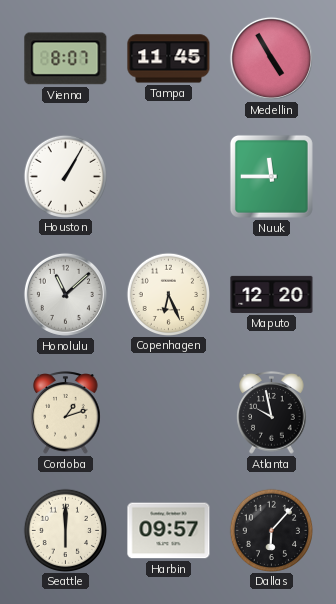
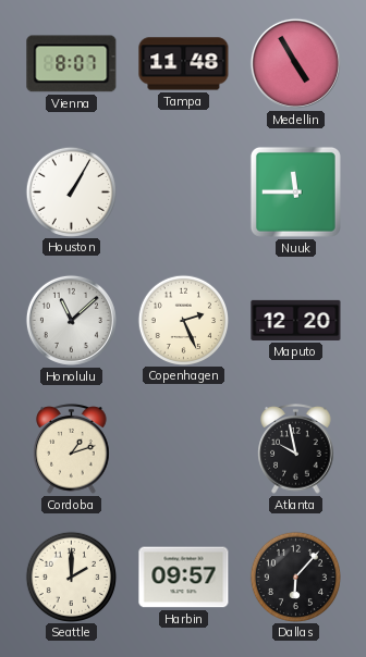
Tampa: 11:45 -> 11:48
Copenhagen: 6:26 -> 2:26
Seattle: 6:00 -> 2:00
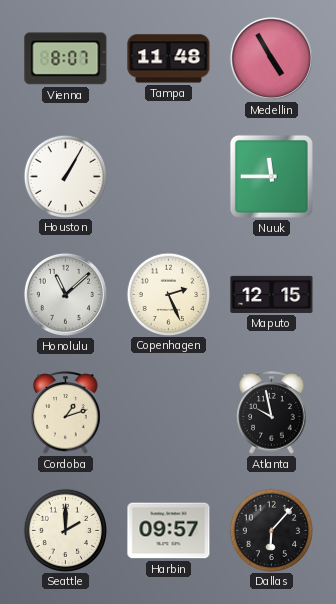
Maputo: 12:20 -> 12:15
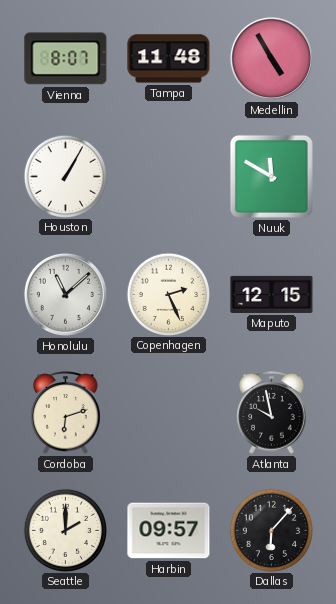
Nuuk: 11:45 -> 11:50
Cordoba: 1:12 -> 6:12
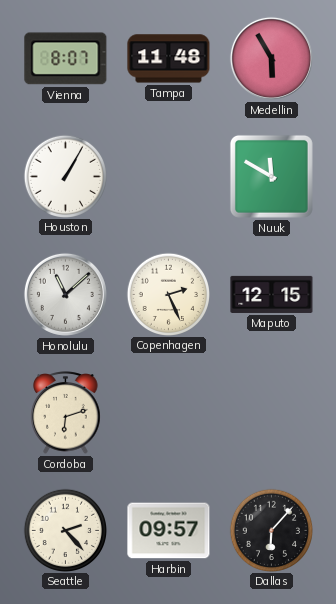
Medellin: 4:55 -> 5:55
Atlanta: 9:58 -> none
Seattle: 2:00 -> 2:23
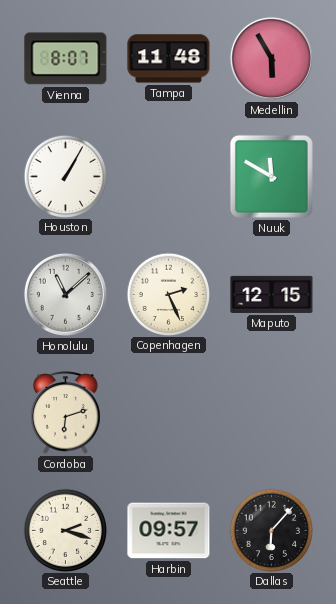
Seattle: 2:23 -> 2:18
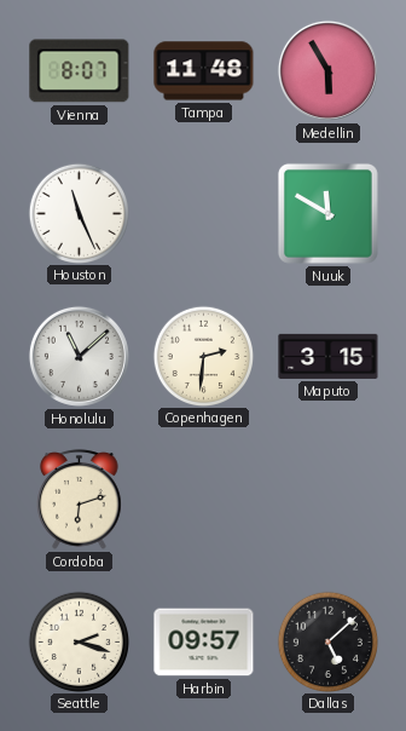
Houston: 1:05 -> 11:26
Copenhagen: 2:26 -> 2:31
Maputo: 12:15 -> 3:15
Dallas: 6:07 -> 5:08
